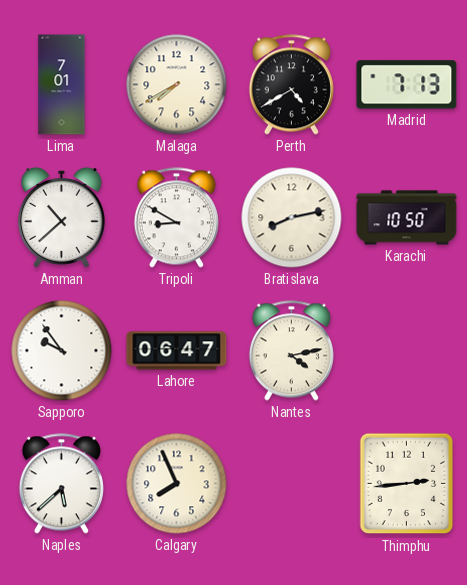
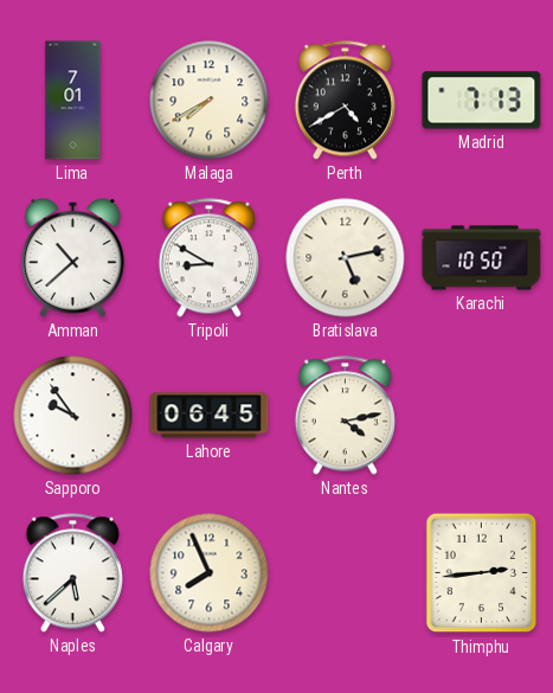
Bratislava: 8:13 -> 5:13
Lahore: 06:47 -> 06:45
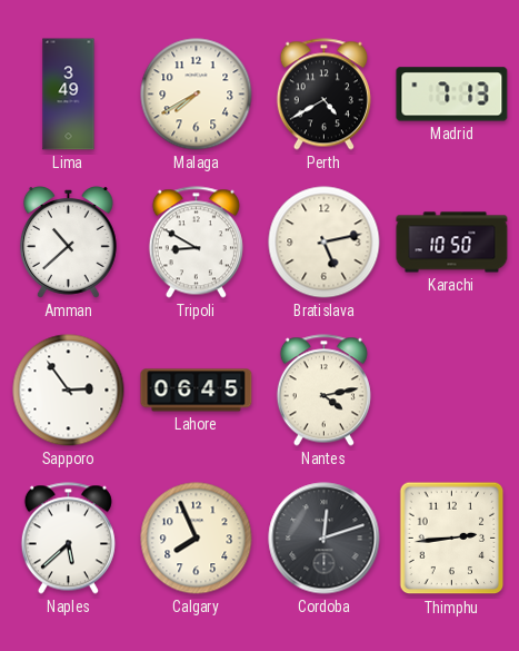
Lima: 7:01 -> 3:49
Sapporo: 9:54 -> 2:54
Cordoba: none -> 12:12
